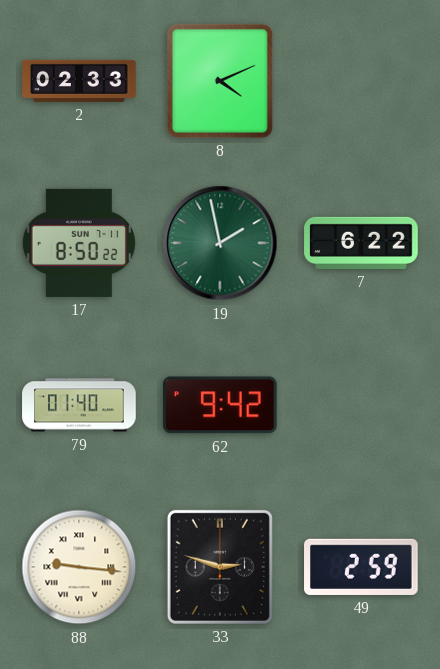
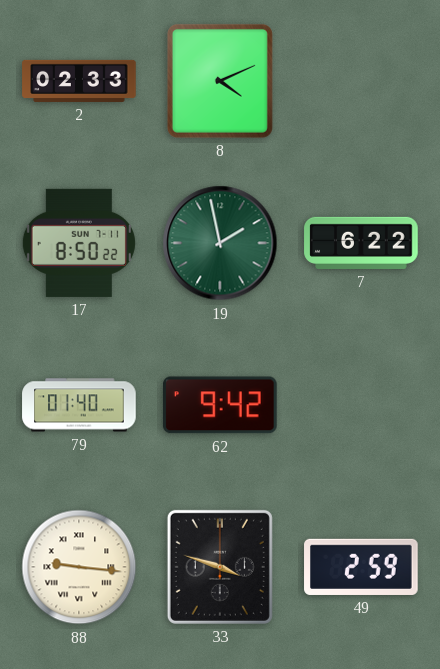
33: 2:48 -> 3:48
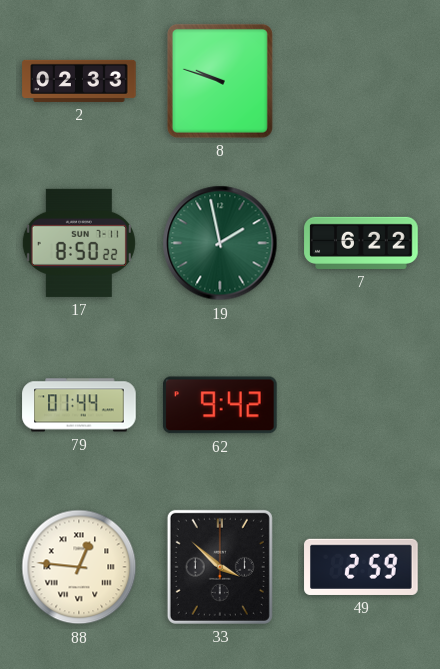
8: 4:11 -> 9:48
79: 01:40 -> 01:44
88: 9:16 -> 12:46
33: 3:48 -> 3:52
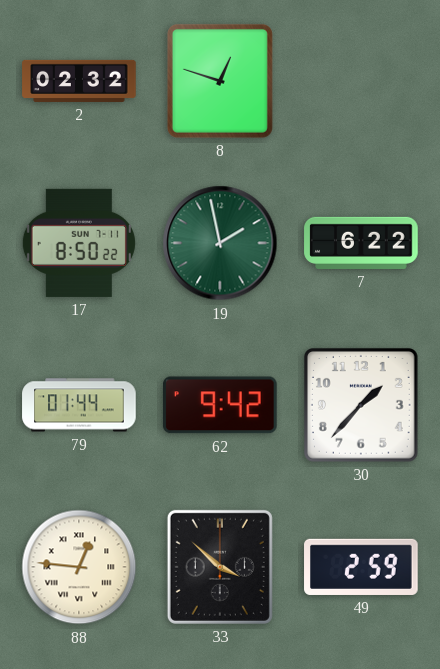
2: 02:33 -> 02:32
8: 9:48 -> 12:48
30: none -> 1:37
